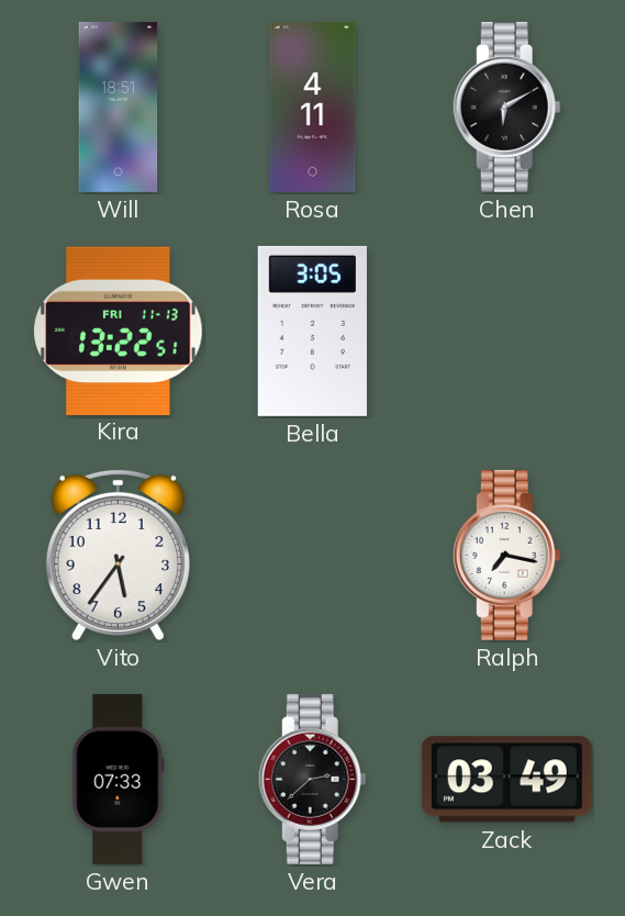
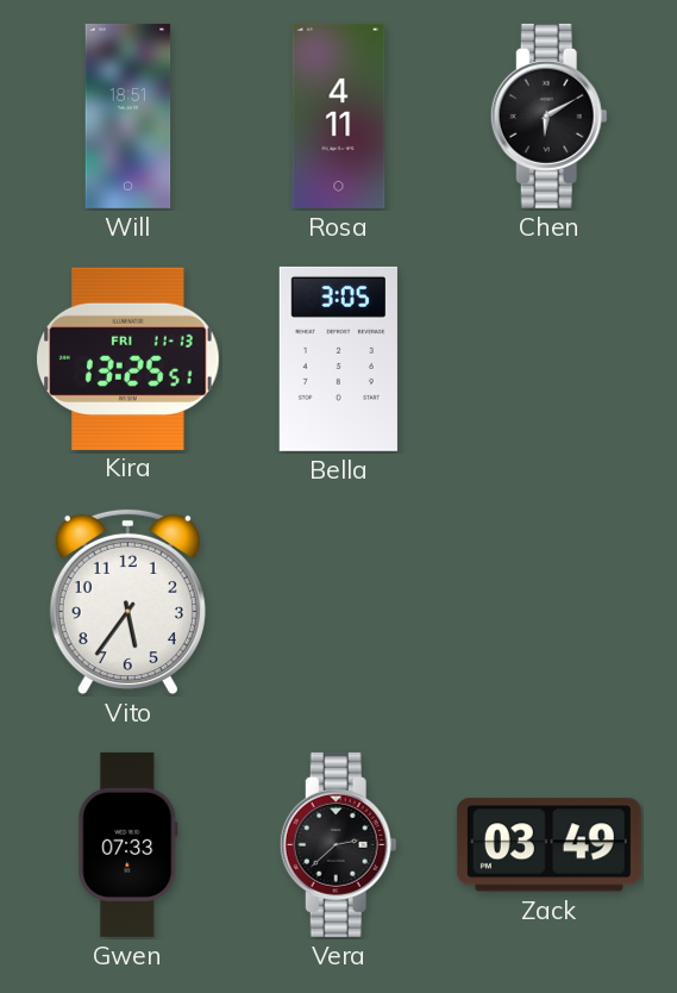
Kira: 13:22 -> 13:25
Ralph: 7:17 -> none
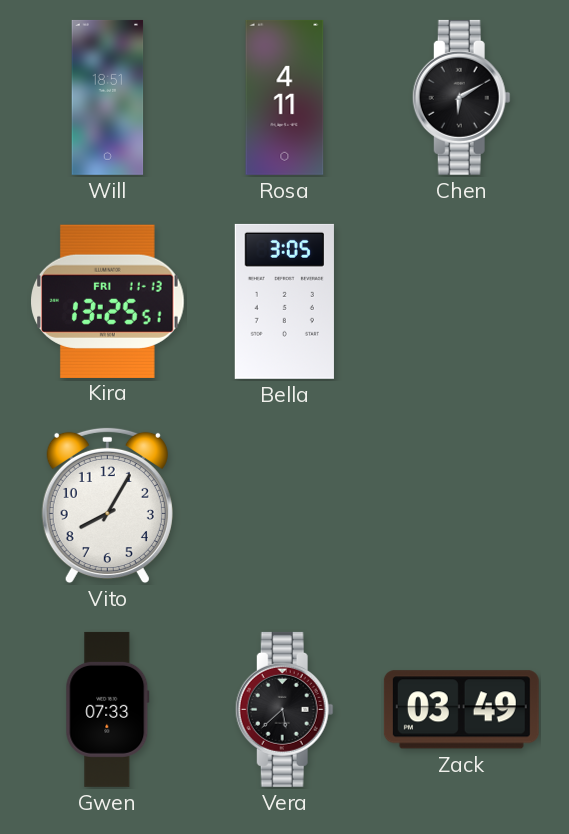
Vito: 5:36 -> 8:05
Vera: 2:38 -> 5:38
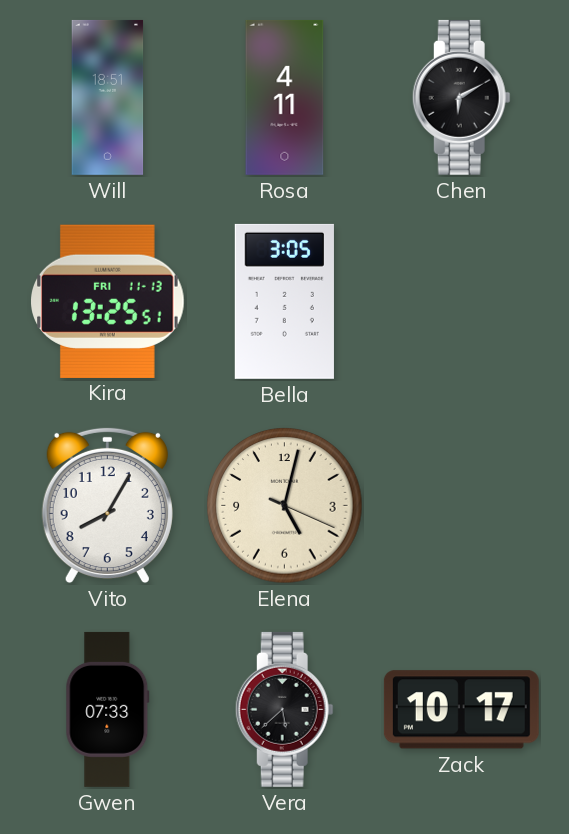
Elena: none -> 5:02
Zack: 03:49 -> 10:17
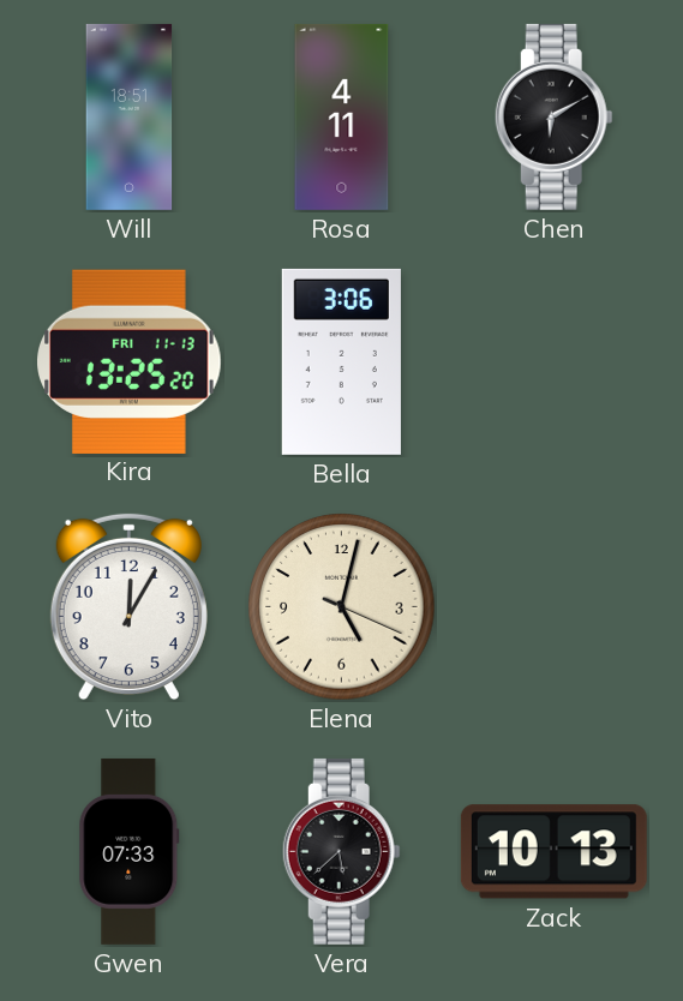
Kira: 13:25:51 -> 13:25:20
Bella: 3:05 -> 3:06
Vito: 8:05 -> 12:05
Zack: 10:17 -> 10:13
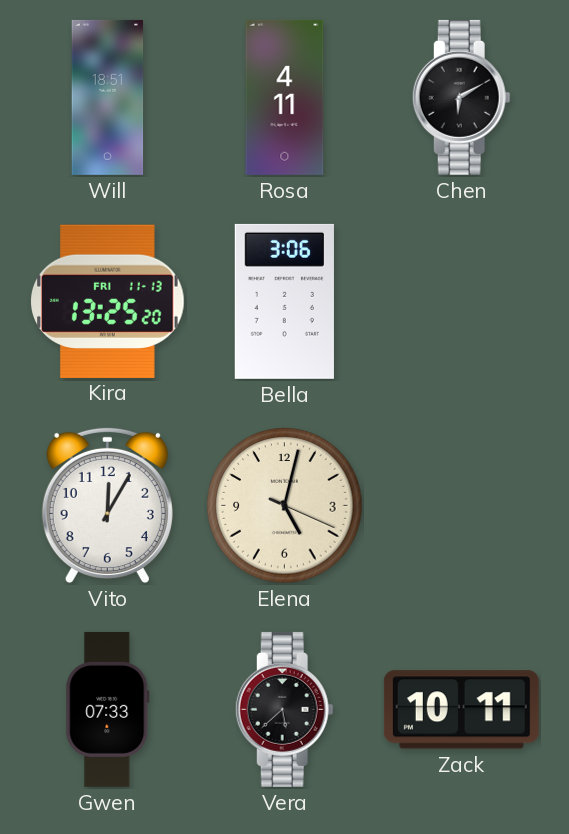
Zack: 10:13 -> 10:11
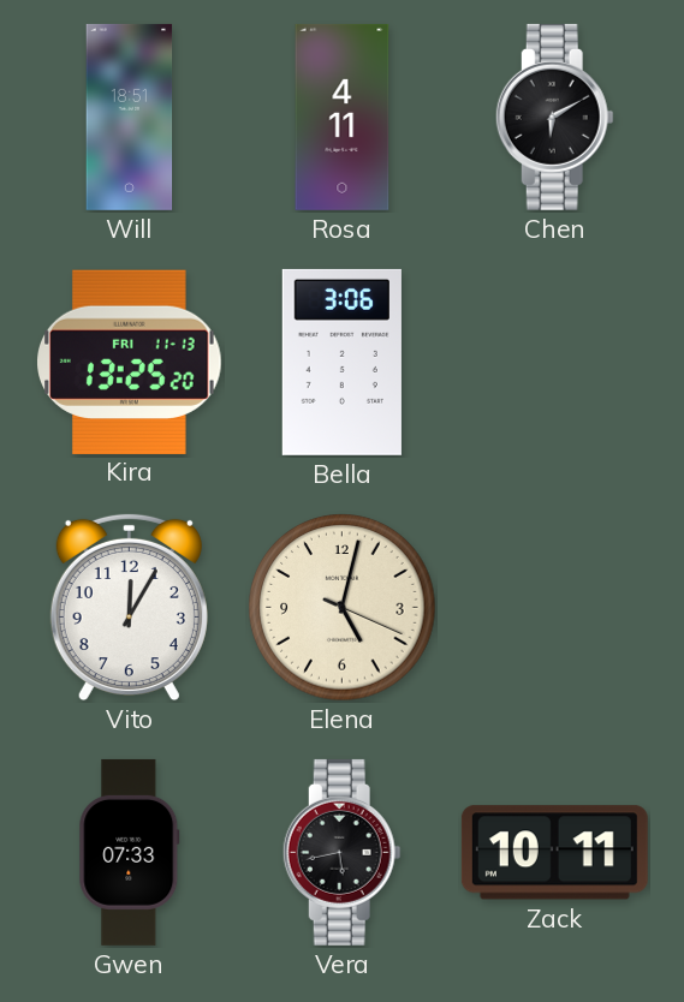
Vera: 5:38 -> 5:43
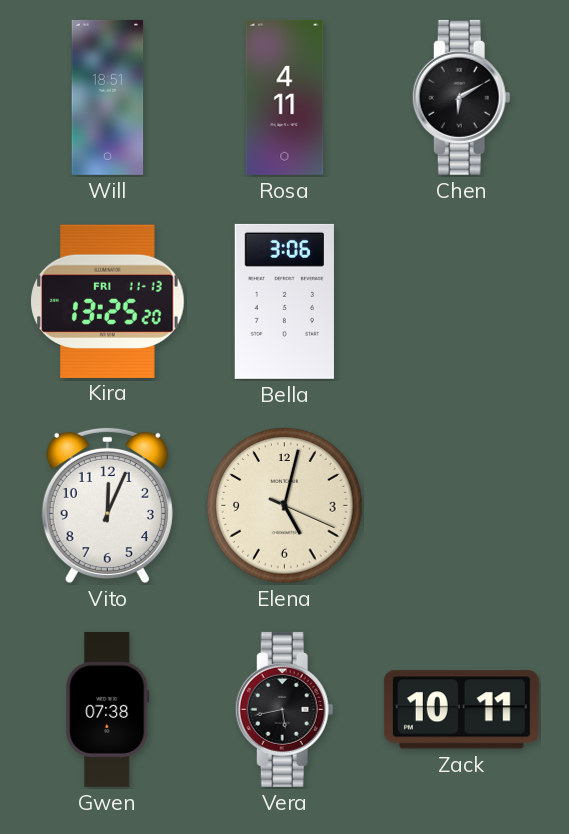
Vito: 12:05 -> 12:04
Gwen: 07:33 -> 07:38
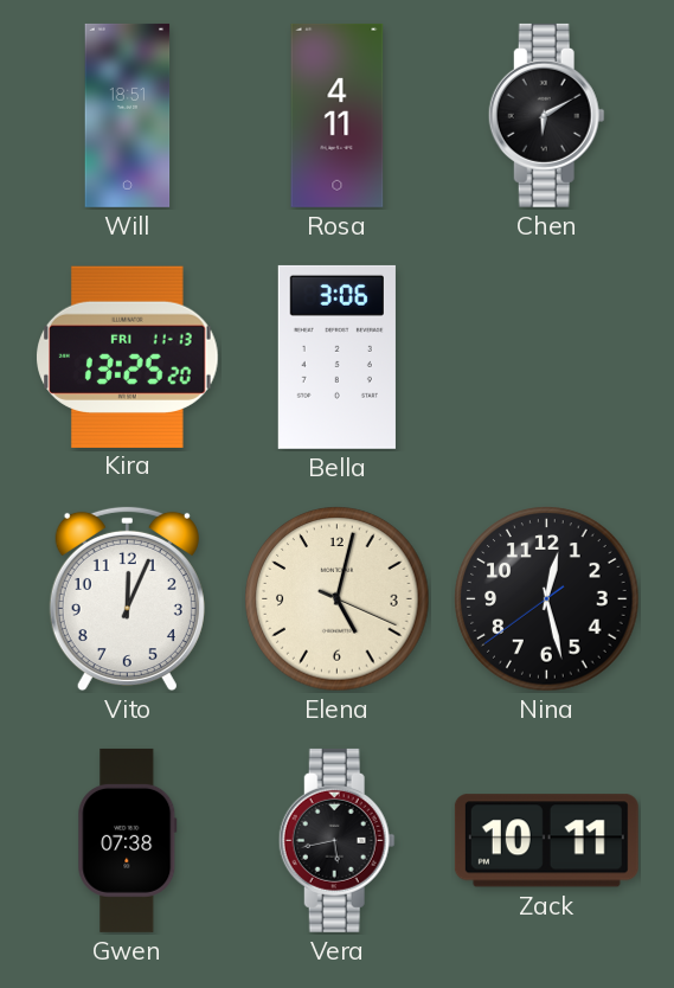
Nina: none -> 12:27
